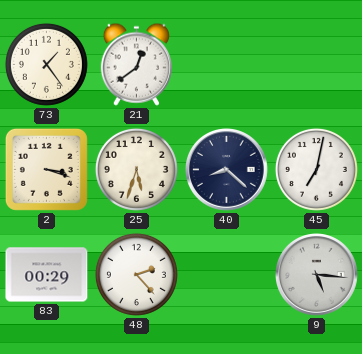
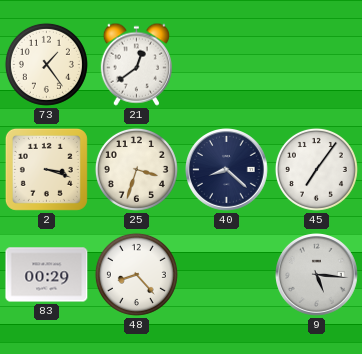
25: 5:33 -> 3:33
45: 7:02 -> 7:06
48: 2:23 -> 8:23
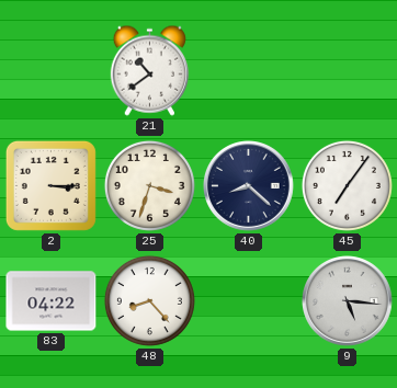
73: 1:24 -> none
21: 12:39 -> 10:39
2: 3:18 -> 3:15
83: 00:29 -> 04:22
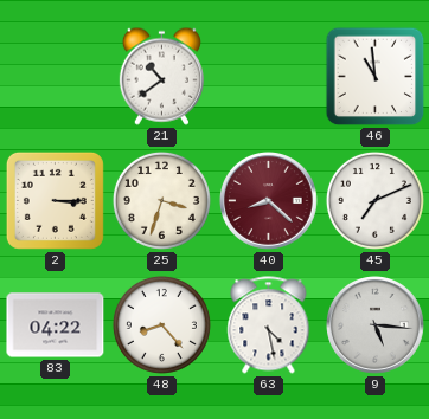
46: none -> 10:59
40 dial: navy -> burgundy
45: 7:06 -> 7:11
63: none -> 4:28
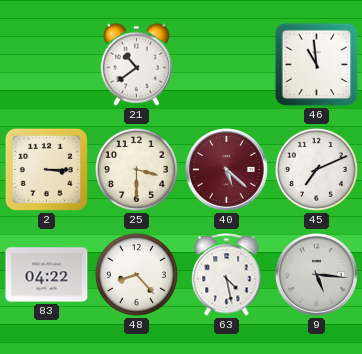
25: 3:33 -> 3:30
40: 8:22 -> 5:22
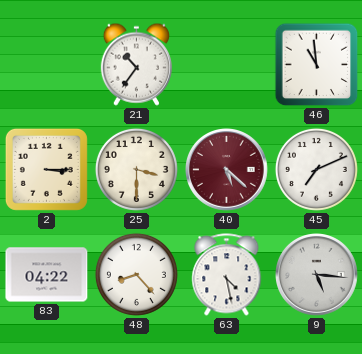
21: 10:39 -> 10:36
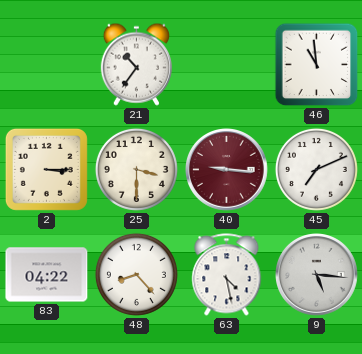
40: 5:22 -> 9:16
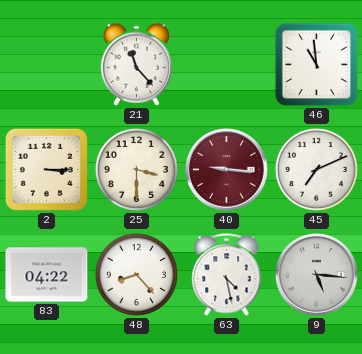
21: 10:36 -> 11:23
